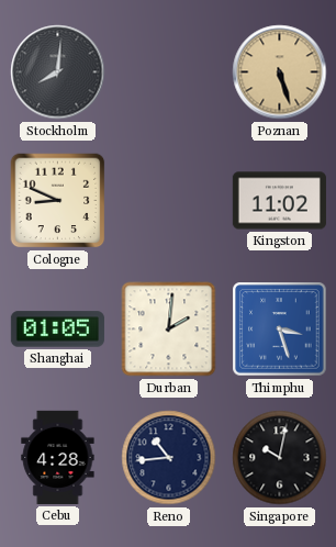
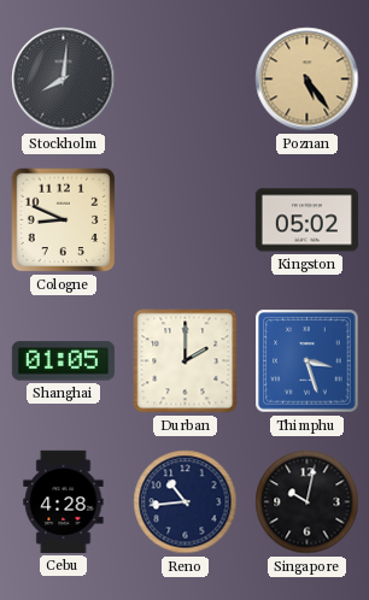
Poznan: 5:27 -> 5:24
Kingston: 11:02 -> 05:02
Durban: 2:01 -> 2:00
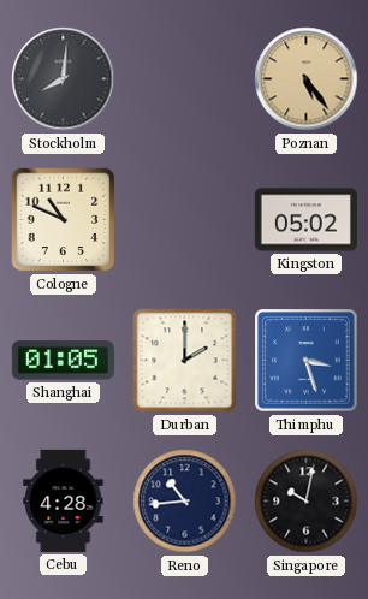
Cologne: 8:49 -> 10:49
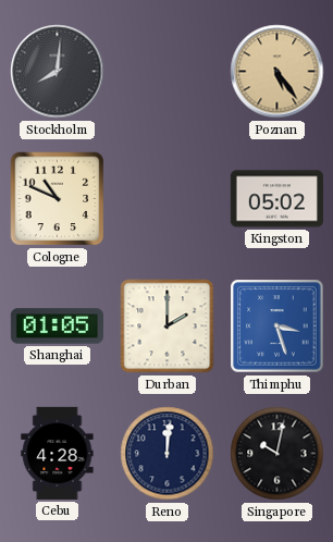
Reno: 10:44 -> 12:01
